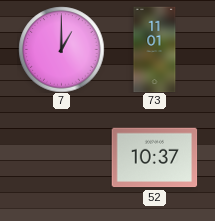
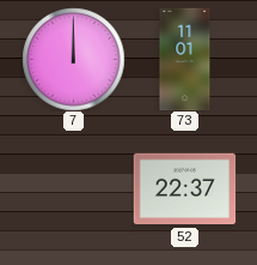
7: 1:00 -> 12:00
52: 10:37 -> 22:37
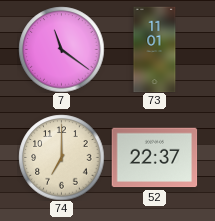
7: 12:00 -> 11:21
74: none -> 7:00
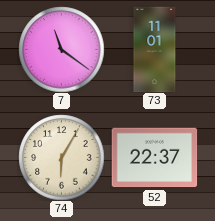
74: 7:00 -> 6:05
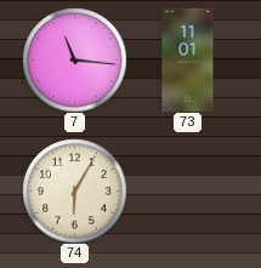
7: 11:21 -> 11:16
52: 22:37 -> none
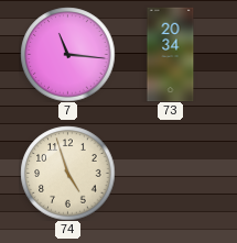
73: 11:01 -> 20:34
74: 6:05 -> 4:57
